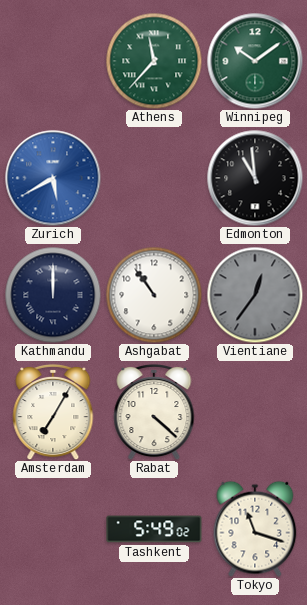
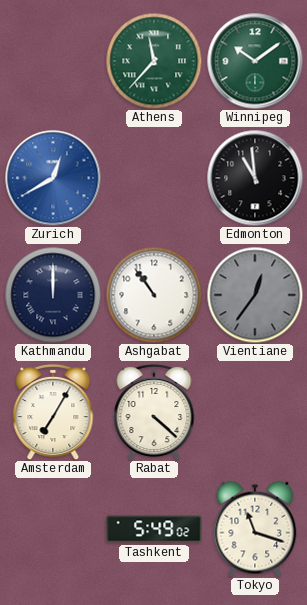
Zurich: 5:40 -> 12:40
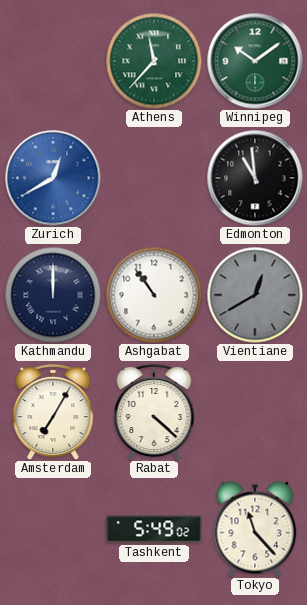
Vientiane: 12:36 -> 12:40
Tokyo: 11:18 -> 11:23
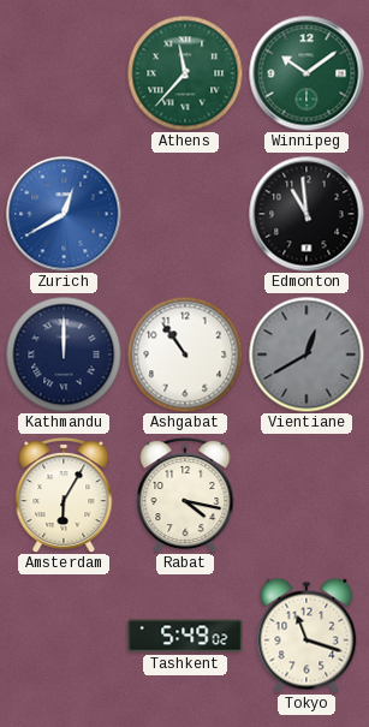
Amsterdam: 7:05 -> 6:05
Rabat: 4:22 -> 4:17
Tokyo: 11:23 -> 11:18
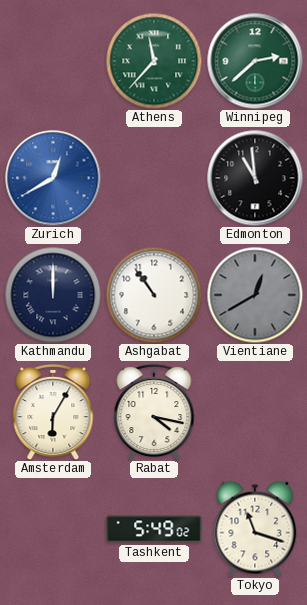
Winnipeg: 10:09 -> 2:38
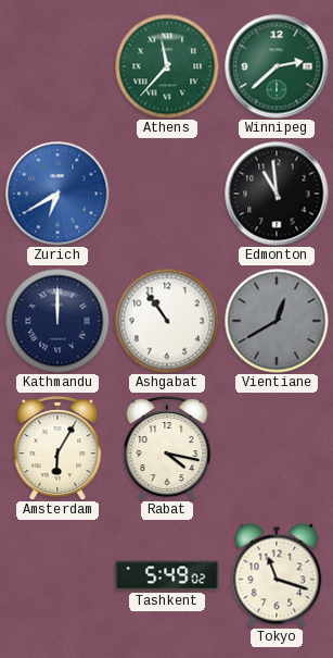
Zurich: 12:40 -> 6:40
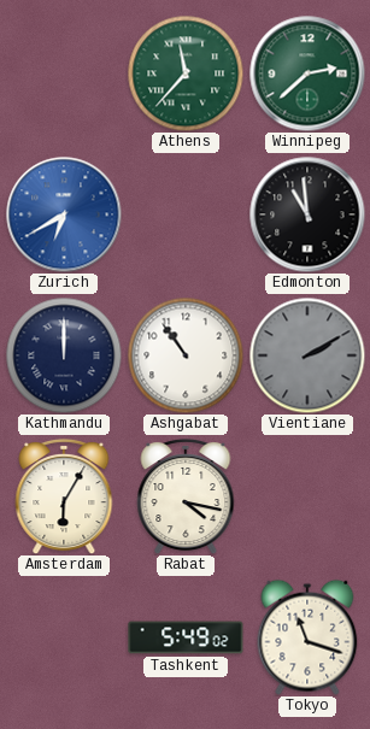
Vientiane: 12:40 -> 2:10
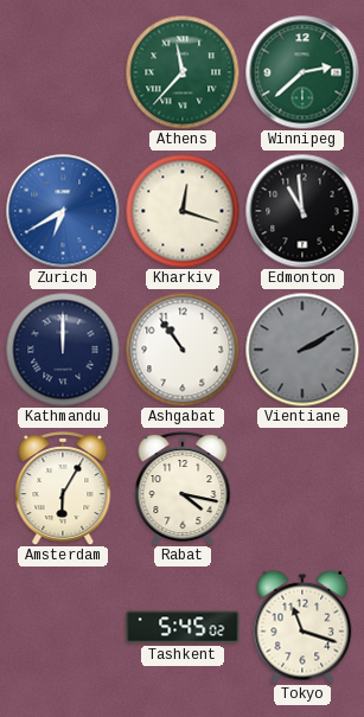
Kharkiv: none -> 12:18
Tashkent: 5:49 -> 5:45
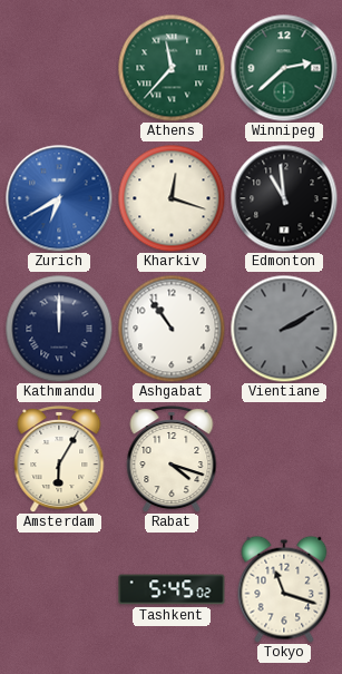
Rabat: 4:17 -> 4:18
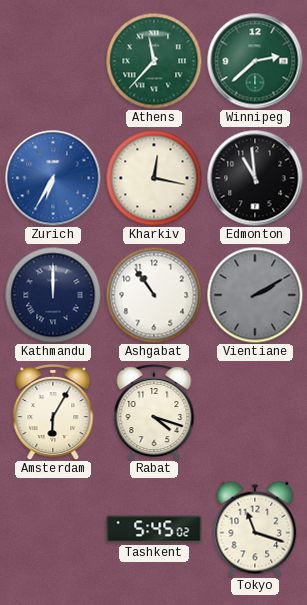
Zurich: 6:40 -> 6:35
Kharkiv: 12:18 -> 12:17
